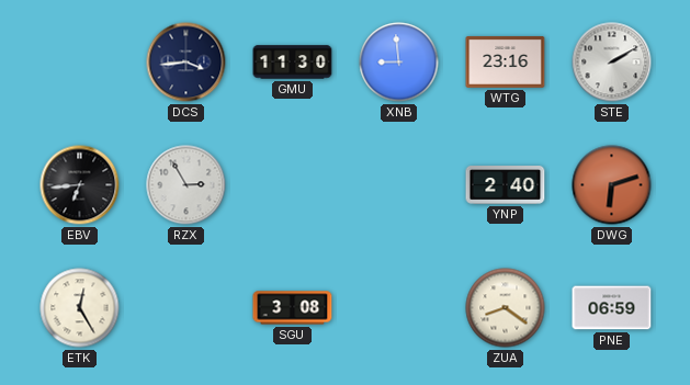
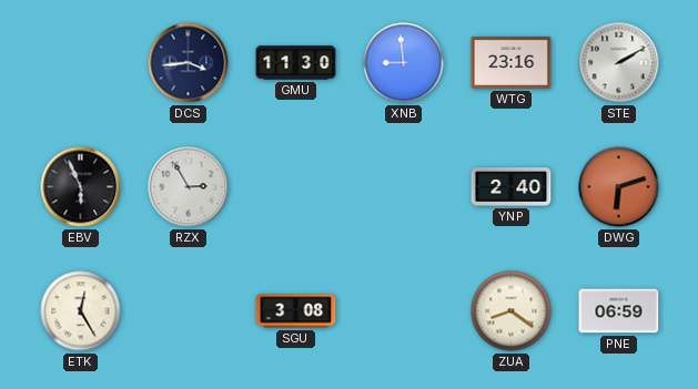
EBV: 6:44 -> 5:56
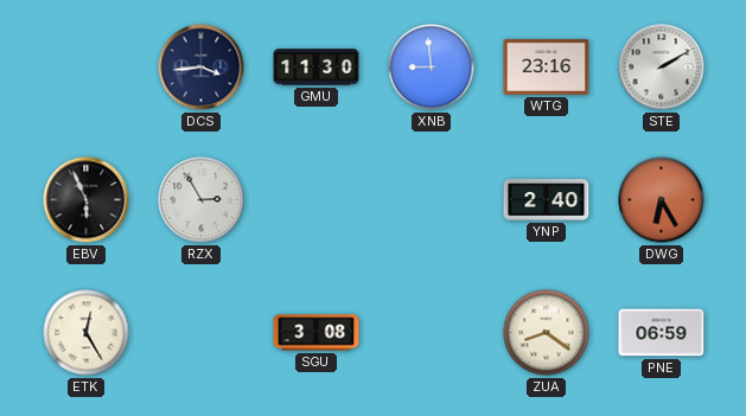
DWG: 6:12 -> 6:25
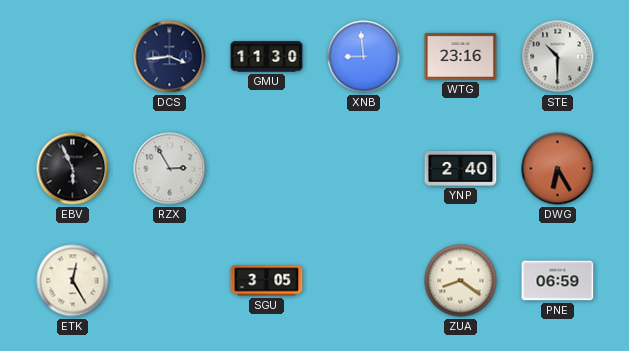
STE: 2:10 -> 10:30
SGU: 3:08 -> 3:05
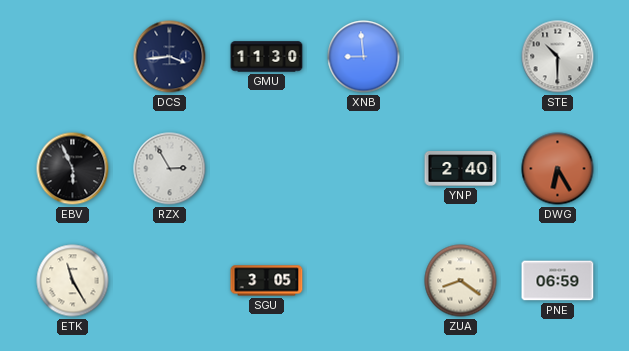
WTG: 23:16 -> none
ETK: 12:25 -> 11:25
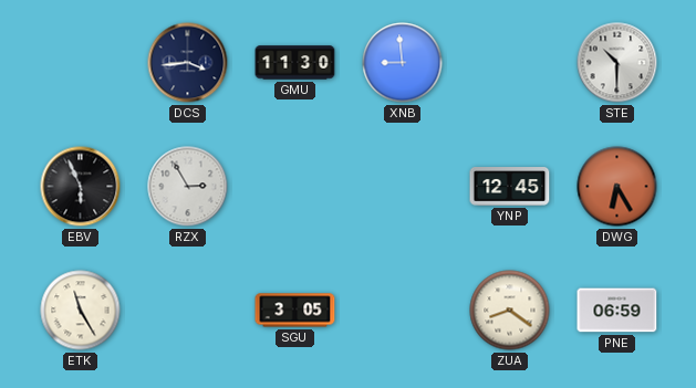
YNP: 2:40 -> 12:45
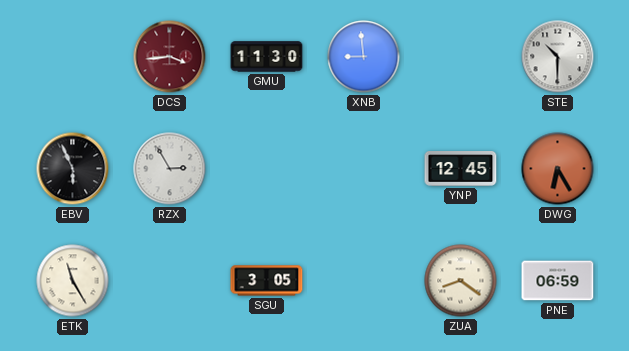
DCS dial: navy -> burgundy
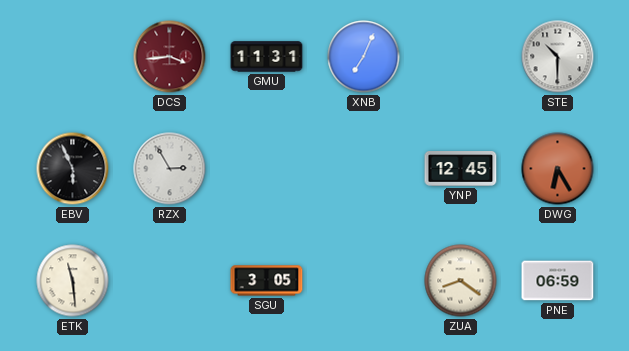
GMU: 11:30 -> 11:31
XNB: 8:59 -> 7:04
ETK: 11:25 -> 11:29
